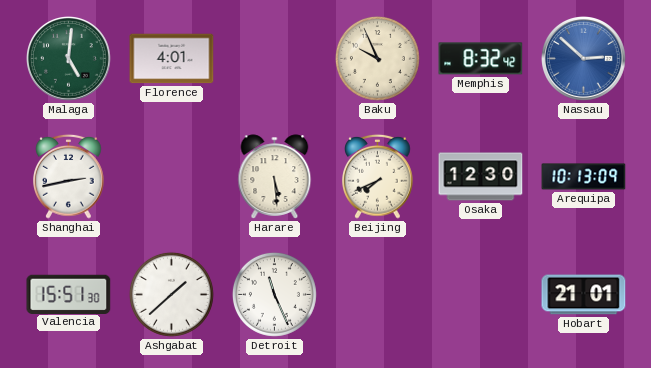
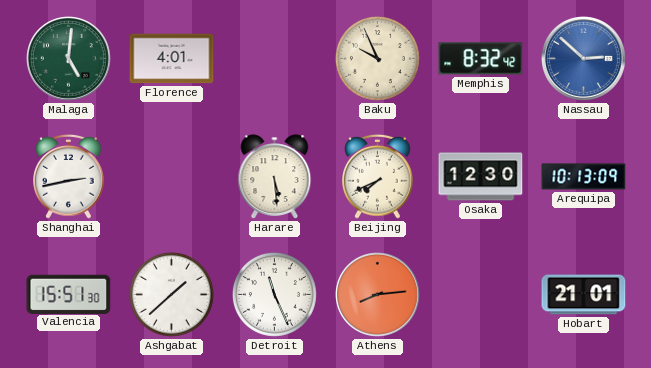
Athens: none -> 8:14
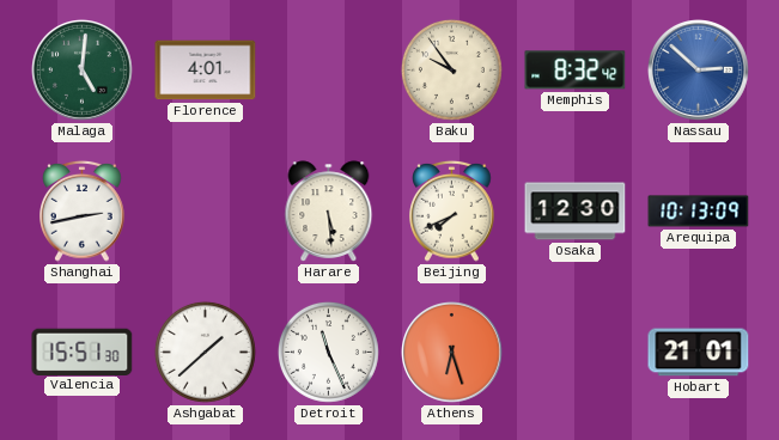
Baku: 9:56 -> 9:54
Athens: 8:14 -> 6:27
